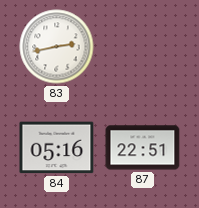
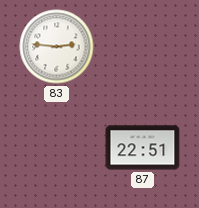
83: 2:43 -> 2:46
84: 05:16 -> none
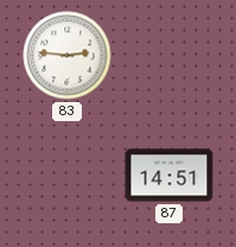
87: 22:51 -> 14:51
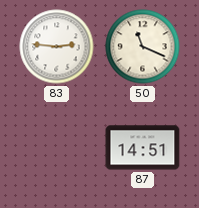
50: none -> 11:19
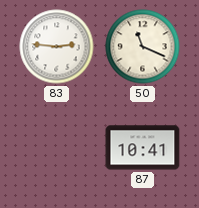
87: 14:51 -> 10:41
